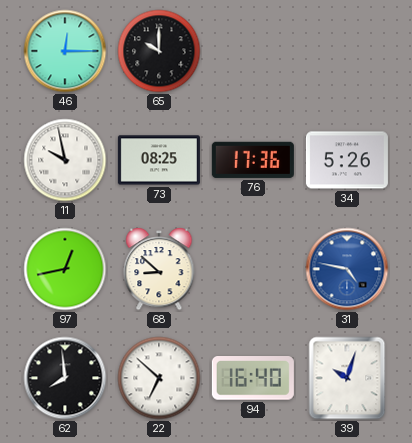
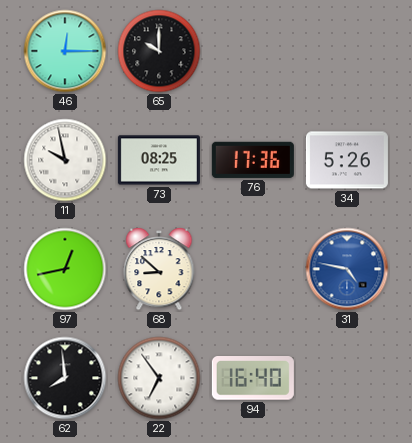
22: 6:52 -> 6:54
39: 10:03 -> none
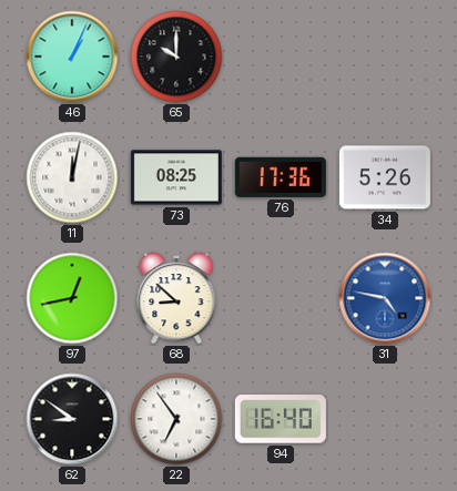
46: 12:15 -> 1:04
11: 9:58 -> 12:02
62: 7:59 -> 8:51
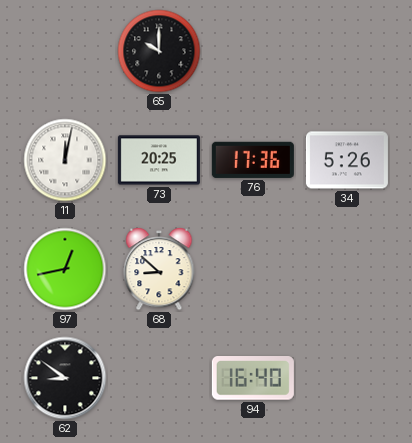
46: 1:04 -> none
73: 08:25 -> 20:25
31: 4:47 -> none
22: 6:54 -> none
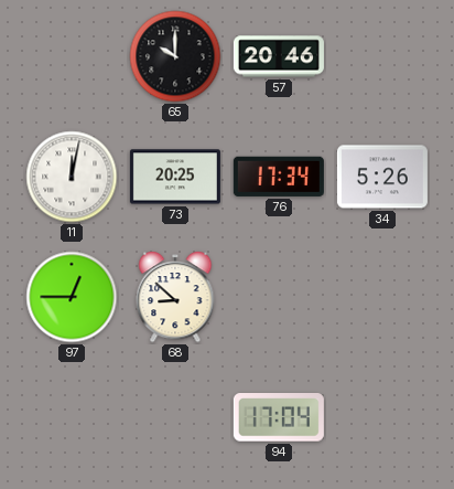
57: none -> 20:46
76: 17:36 -> 17:34
97: 12:43 -> 12:45
62: 8:51 -> none
94: 16:40 -> 17:04
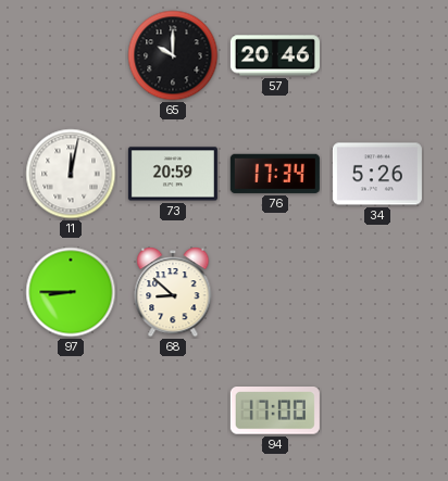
73: 20:25 -> 20:59
97: 12:45 -> 8:45
94: 17:04 -> 17:00
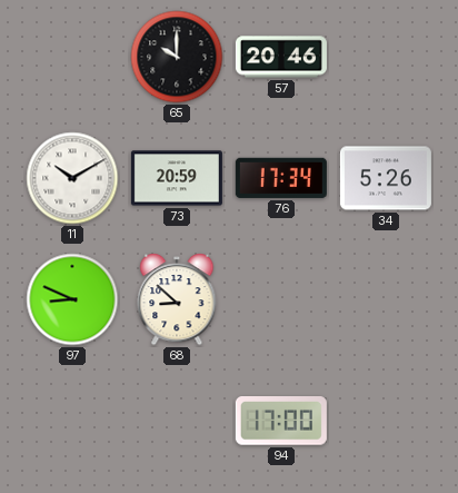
11: 12:02 -> 10:10
97: 8:45 -> 8:49
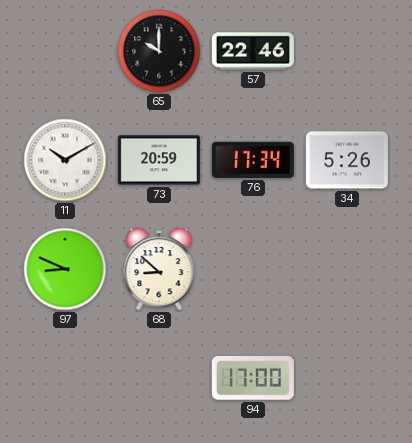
57: 20:46 -> 22:46
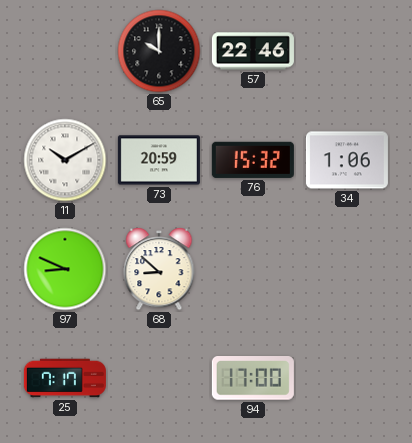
76: 17:34 -> 15:32
34: 5:26 -> 1:06
25: none -> 7:17
